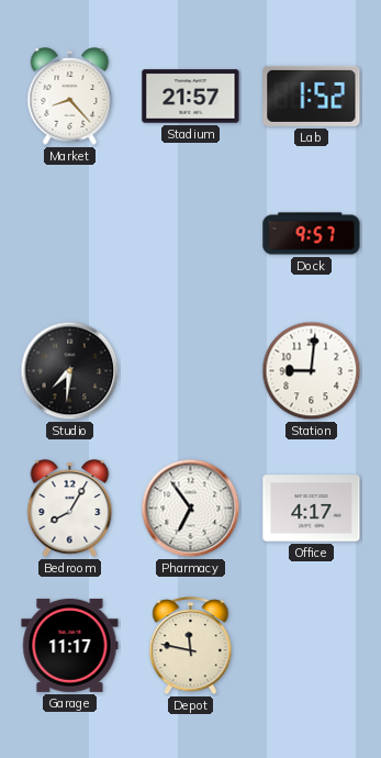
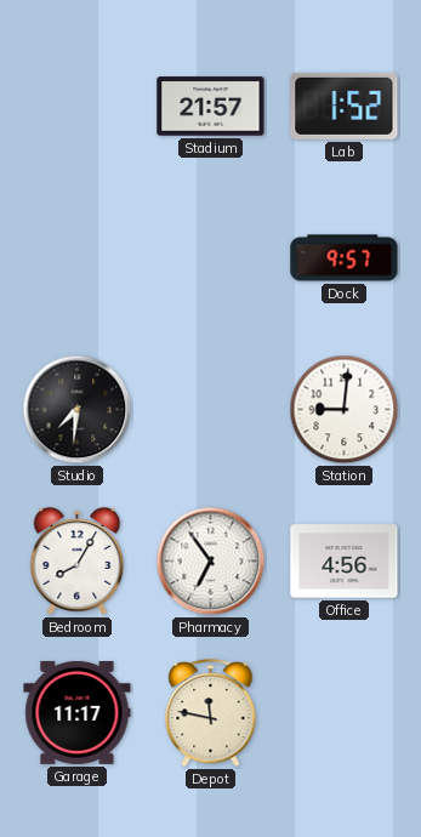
Market: 8:23 -> none
Office: 4:17 -> 4:56
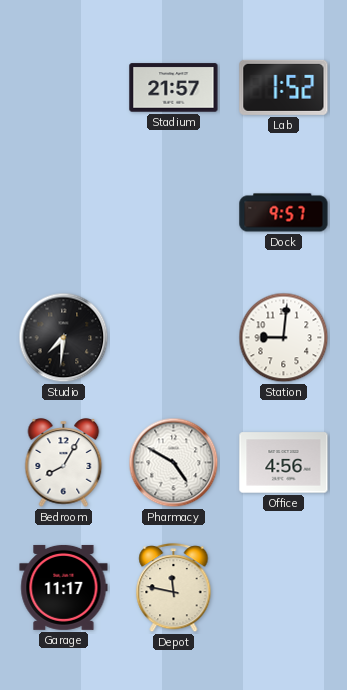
Pharmacy: 6:54 -> 4:50
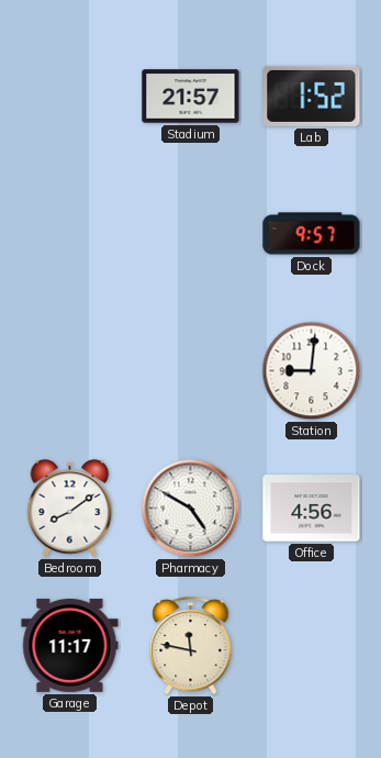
Studio: 7:31 -> none
Bedroom: 8:05 -> 8:09
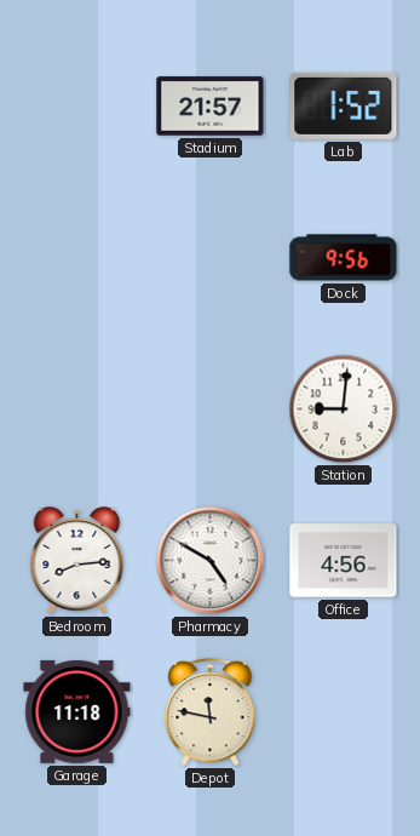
Dock: 9:57 -> 9:56
Bedroom: 8:09 -> 8:14
Garage: 11:17 -> 11:18
